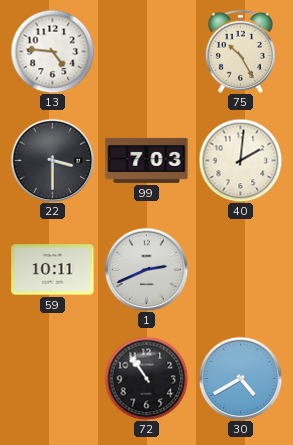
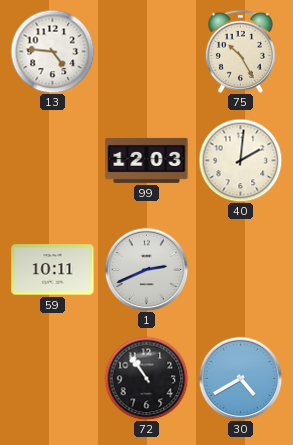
22: 3:30 -> none
99: 7:03 -> 12:03
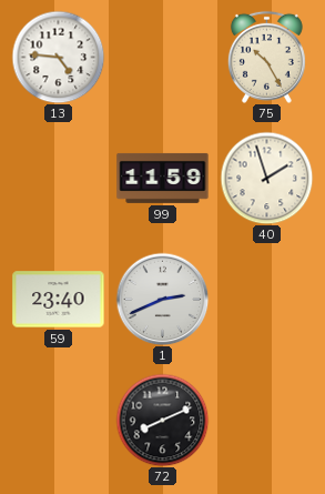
99: 12:03 -> 11:59
40: 2:01 -> 1:57
59: 10:11 -> 23:40
72: 10:54 -> 8:11
30: 4:40 -> none
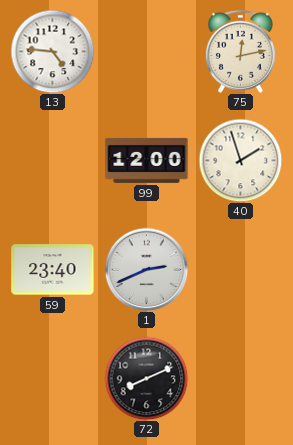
75: 10:25 -> 12:13
99: 11:59 -> 12:00
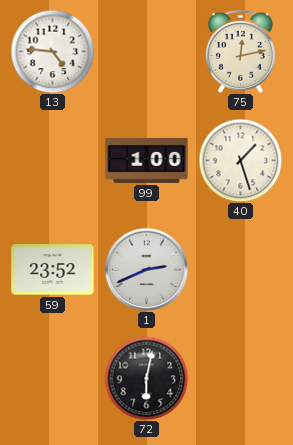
99: 12:00 -> 1:00
40: 1:57 -> 1:27
59: 23:40 -> 23:52
72: 8:11 -> 6:02
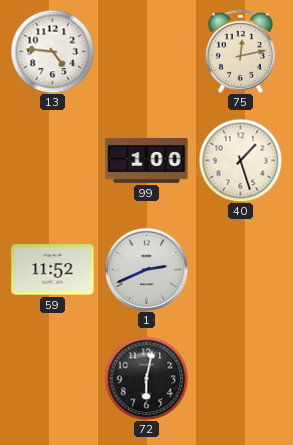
59: 23:52 -> 11:52
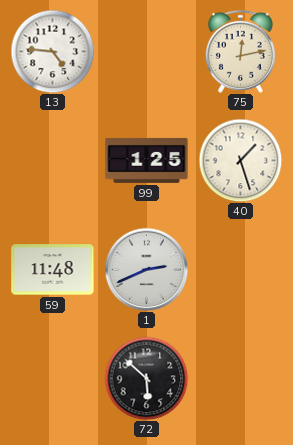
99: 1:00 -> 1:25
59: 11:52 -> 11:48
72: 6:02 -> 5:52
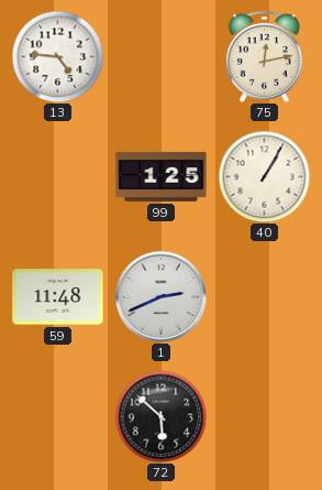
40: 1:27 -> 1:05
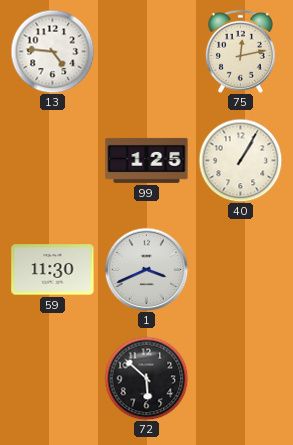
59: 11:48 -> 11:30
1: 2:41 -> 3:41
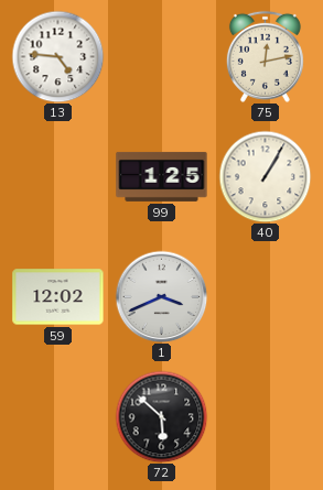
59: 11:30 -> 12:02
